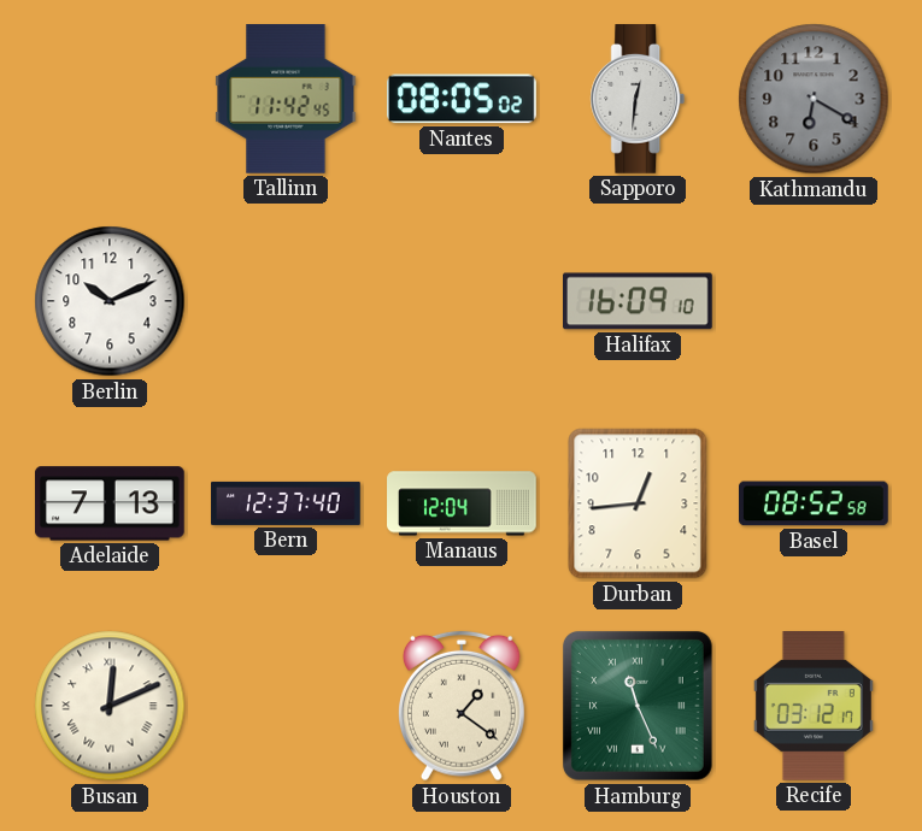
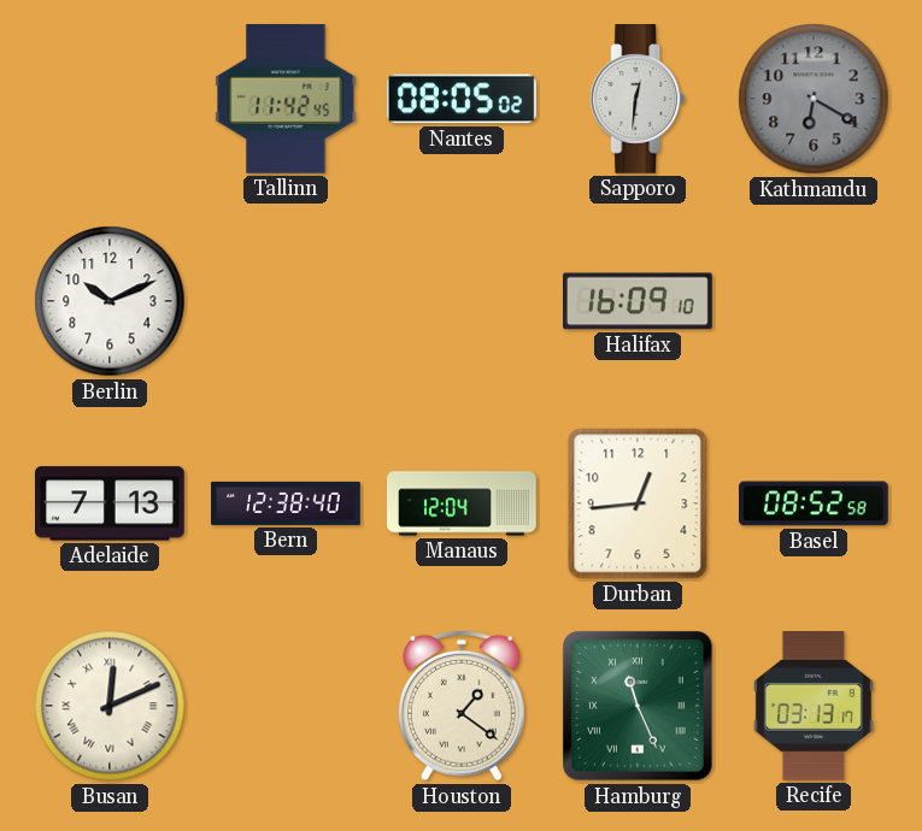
Bern: 12:37 -> 12:38
Recife: 03:12 -> 03:13
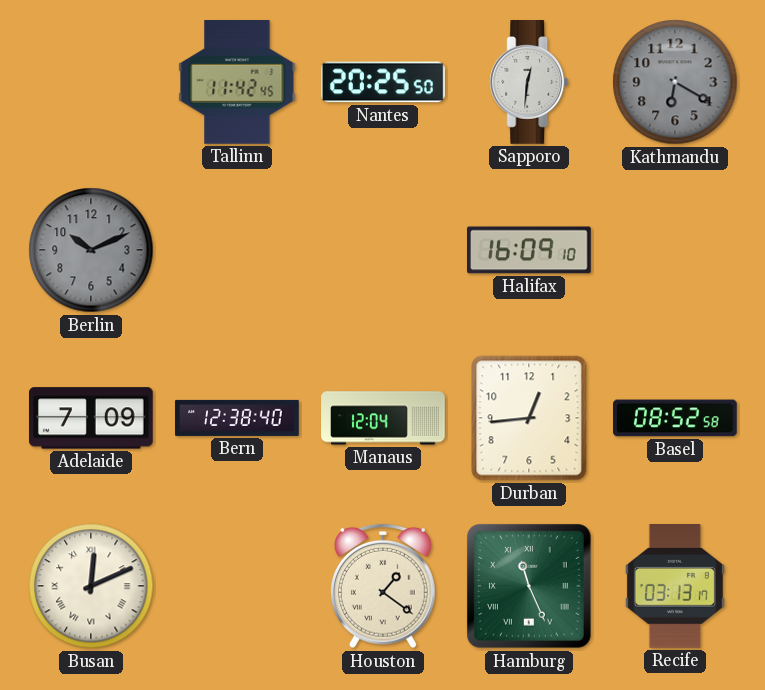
Nantes: 08:05 -> 20:25
Berlin dial: white -> grey
Adelaide: 7:13 -> 7:09
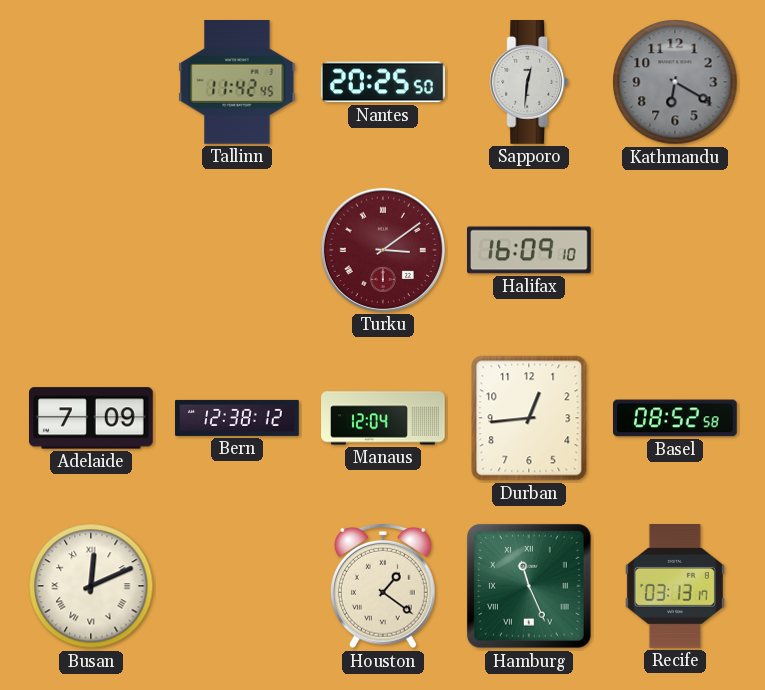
Berlin: 10:11 -> none
Turku: none -> 3:09
Bern: 12:38:40 -> 12:38:12
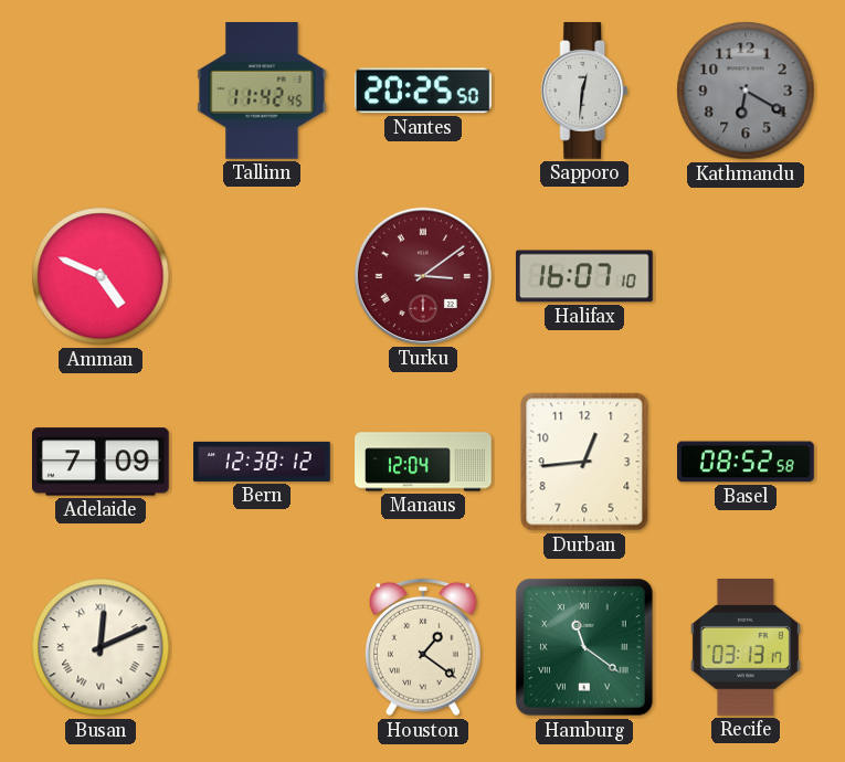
Amman: none -> 4:49
Halifax: 16:09 -> 16:07
Hamburg: 11:26 -> 11:21
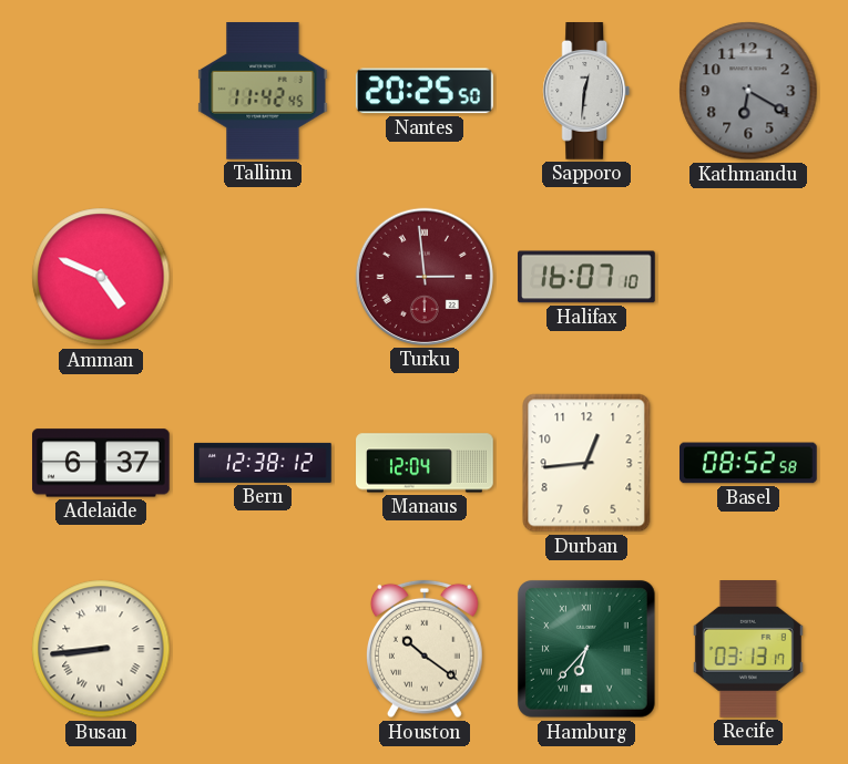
Turku: 3:09 -> 2:59
Adelaide: 7:09 -> 6:37
Busan: 12:11 -> 8:44
Houston: 1:21 -> 10:21
Hamburg: 11:21 -> 6:37
